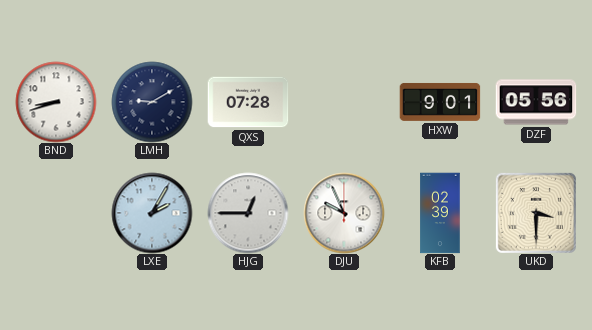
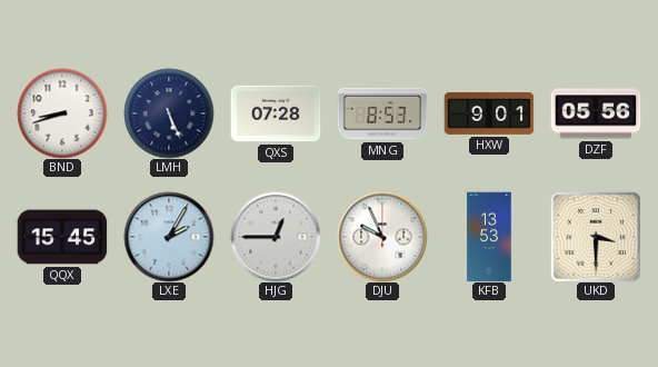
LMH: 9:10 -> 5:26
MNG: none -> 8:53
QQX: none -> 15:45
KFB: 02:39 -> 13:53
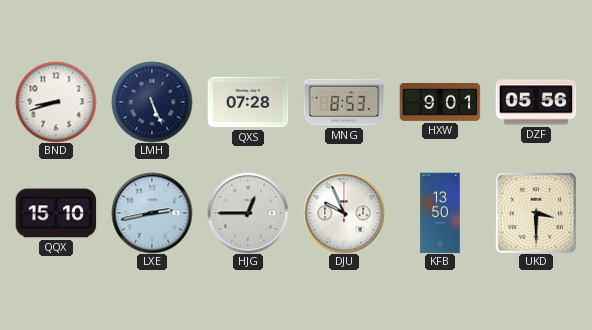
QQX: 15:45 -> 15:10
LXE: 2:05 -> 2:43
KFB: 13:53 -> 13:50
